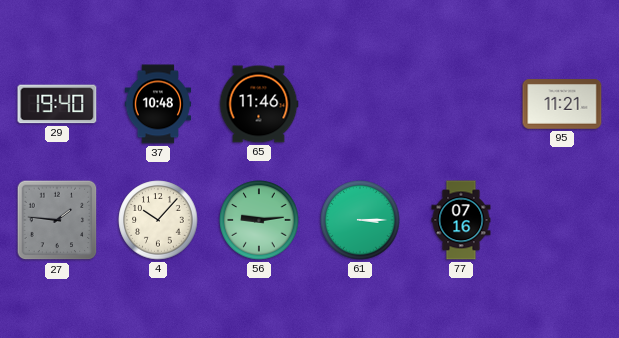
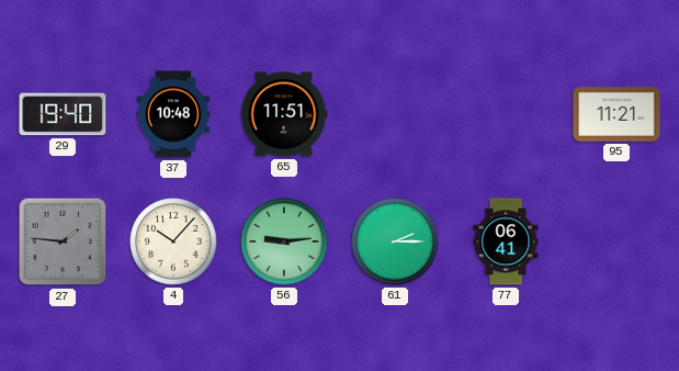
65: 11:46 -> 11:51
61: 3:15 -> 2:15
77: 07:16 -> 06:41
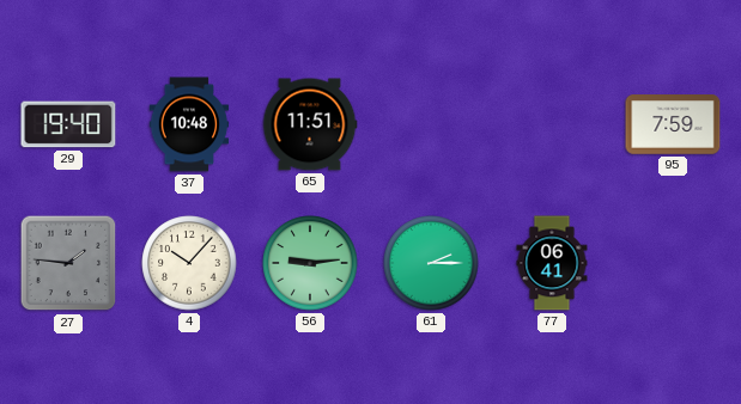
95: 11:21 -> 7:59
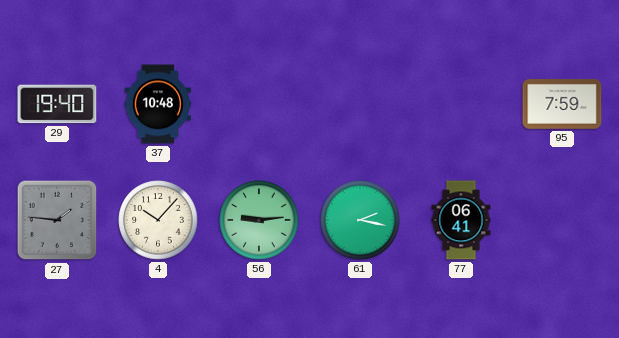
65: 11:51 -> none
61: 2:15 -> 2:17
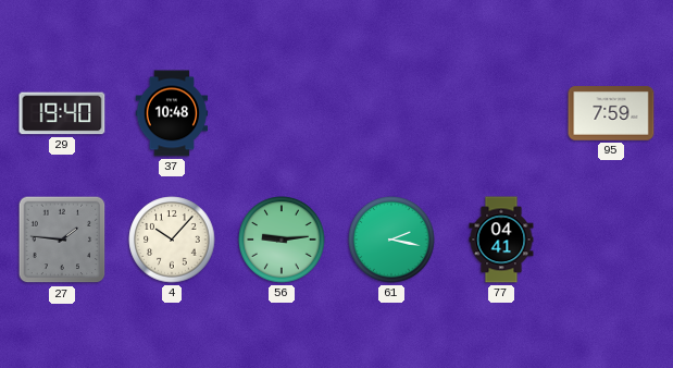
77: 06:41 -> 04:41
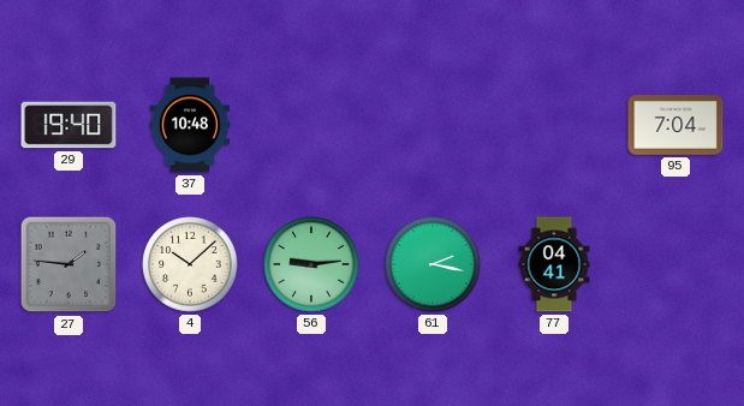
95: 7:59 -> 7:04
4: 10:07 -> 10:08
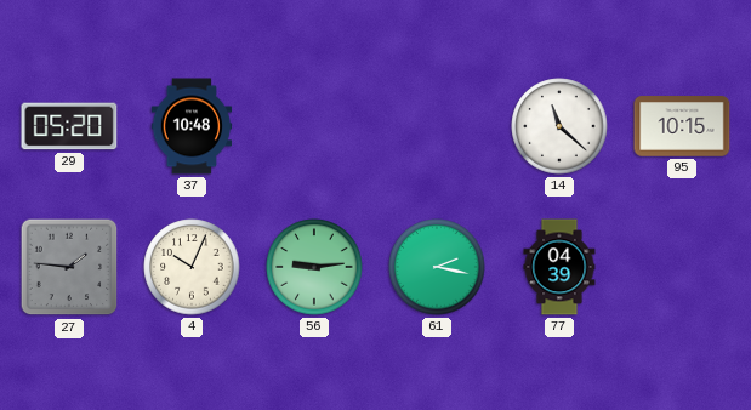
29: 19:40 -> 05:20
14: none -> 11:22
95: 7:04 -> 10:15
4: 10:08 -> 10:04
77: 04:41 -> 04:39
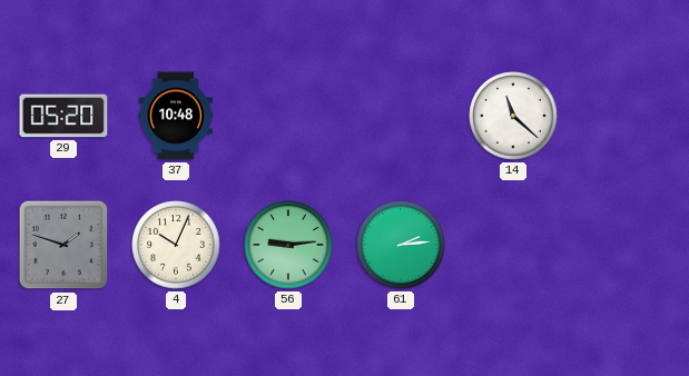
95: 10:15 -> none
27: 1:46 -> 1:48
61: 2:17 -> 2:14
77: 04:39 -> none
